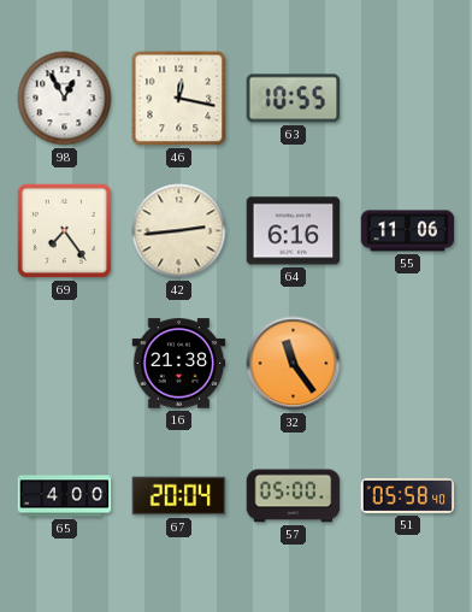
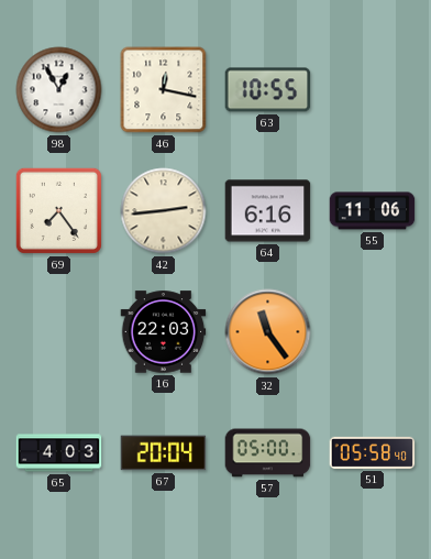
16: 21:38 -> 22:03
65: 4:00 -> 4:03
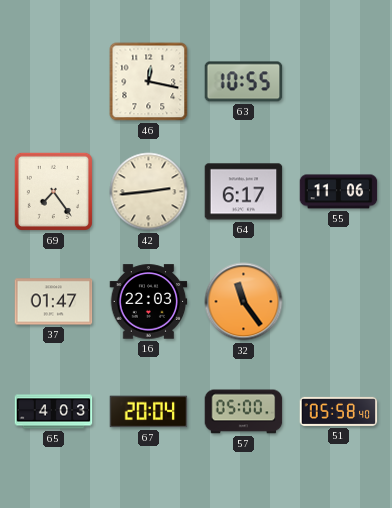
98: 12:55 -> none
64: 6:16 -> 6:17
37: none -> 01:47
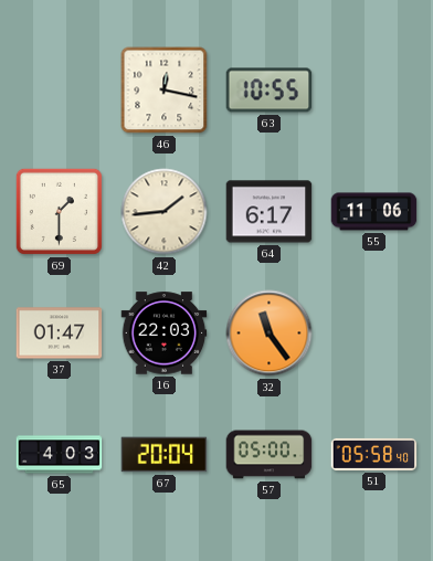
69: 7:24 -> 1:30
42: 2:44 -> 1:44
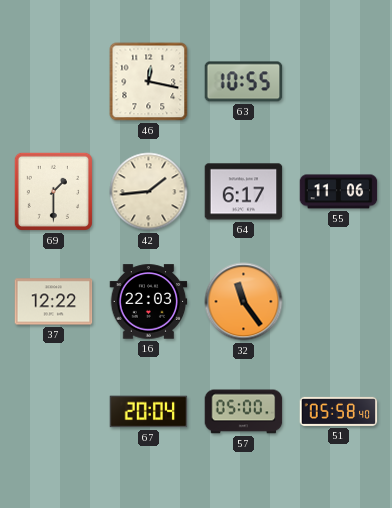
37: 01:47 -> 12:22
65: 4:03 -> none
